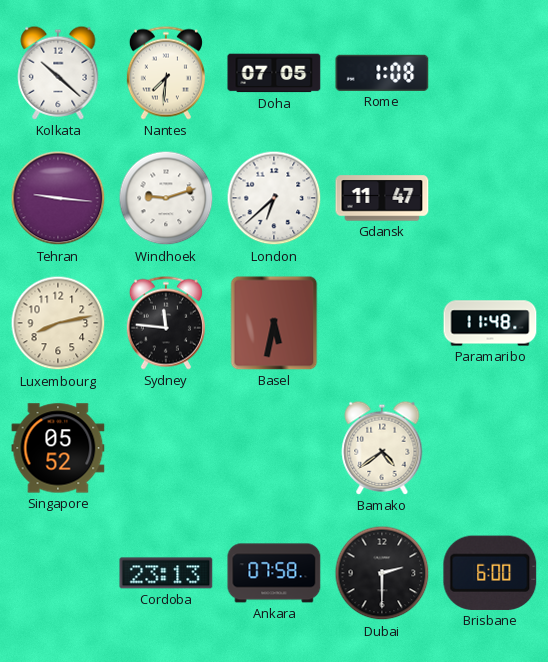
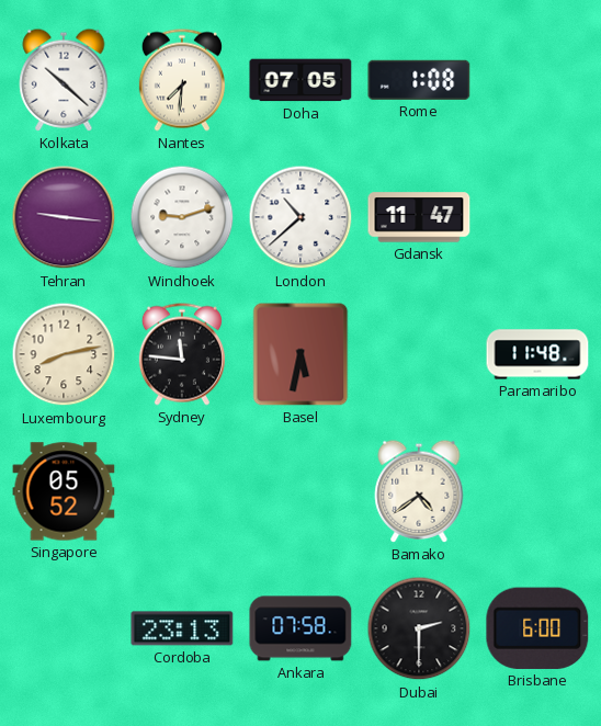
London: 6:38 -> 10:38
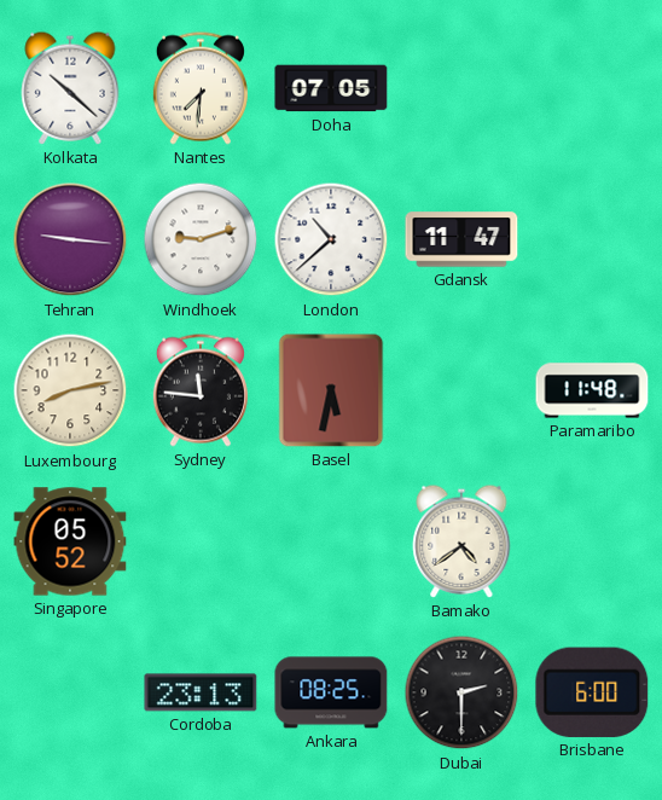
Rome: 1:08 -> none
Ankara: 07:58 -> 08:25
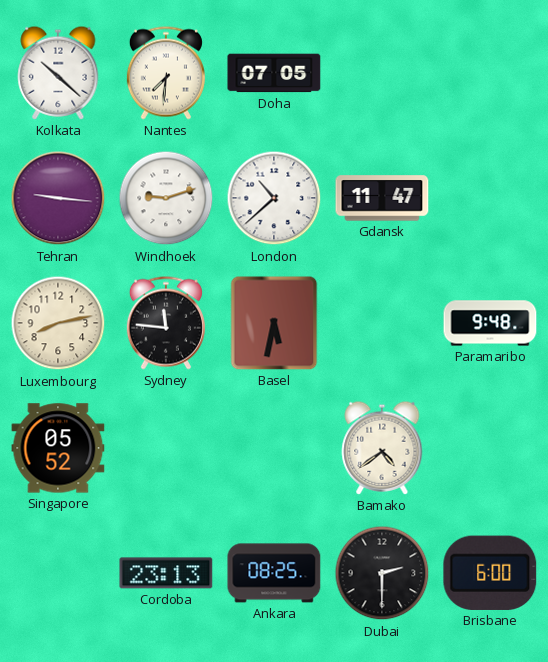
Paramaribo: 11:48 -> 9:48
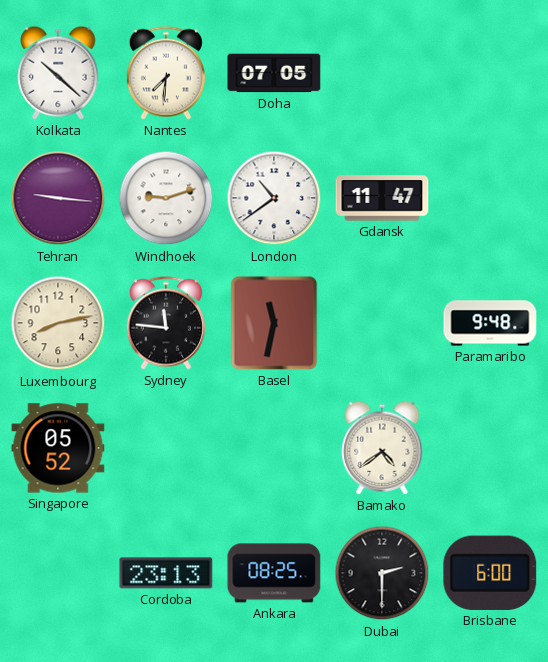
London: 10:38 -> 10:39
Basel: 5:32 -> 11:32
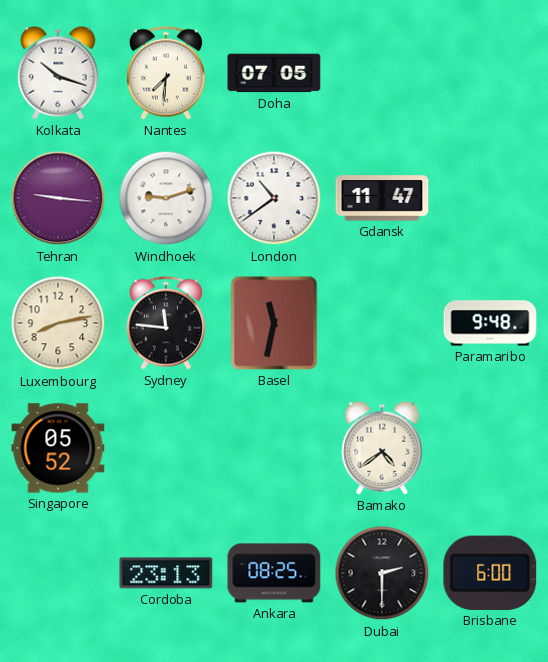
Kolkata: 10:22 -> 10:18
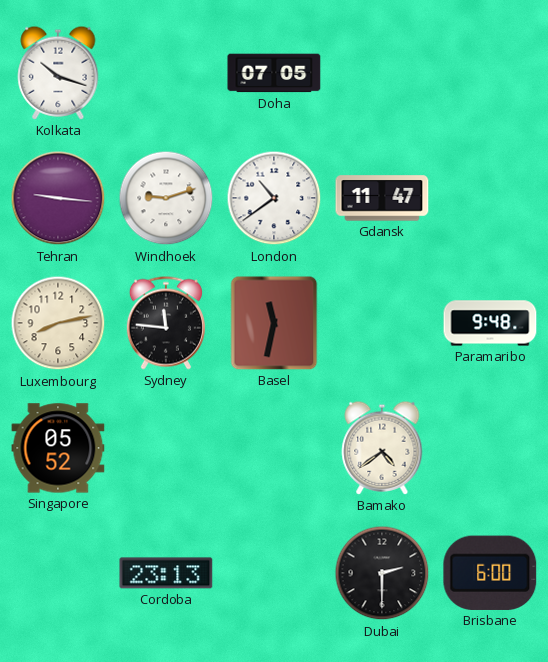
Nantes: 7:31 -> none
Ankara: 08:25 -> none
